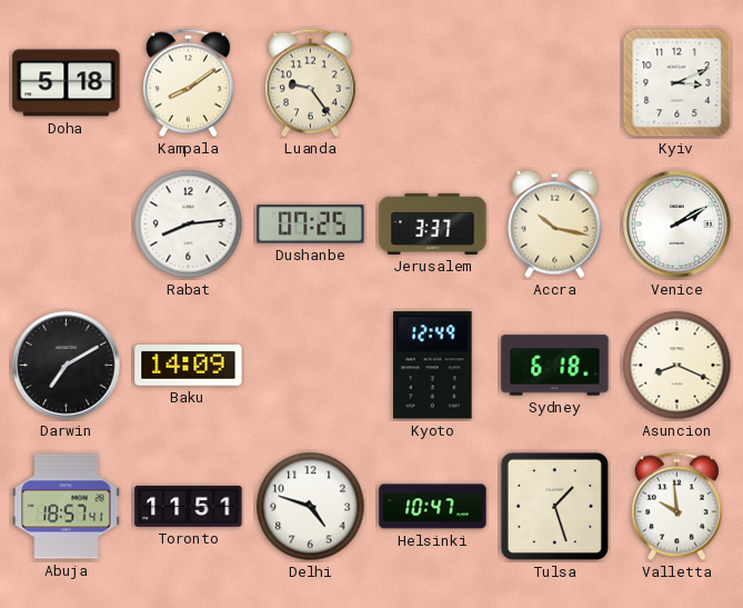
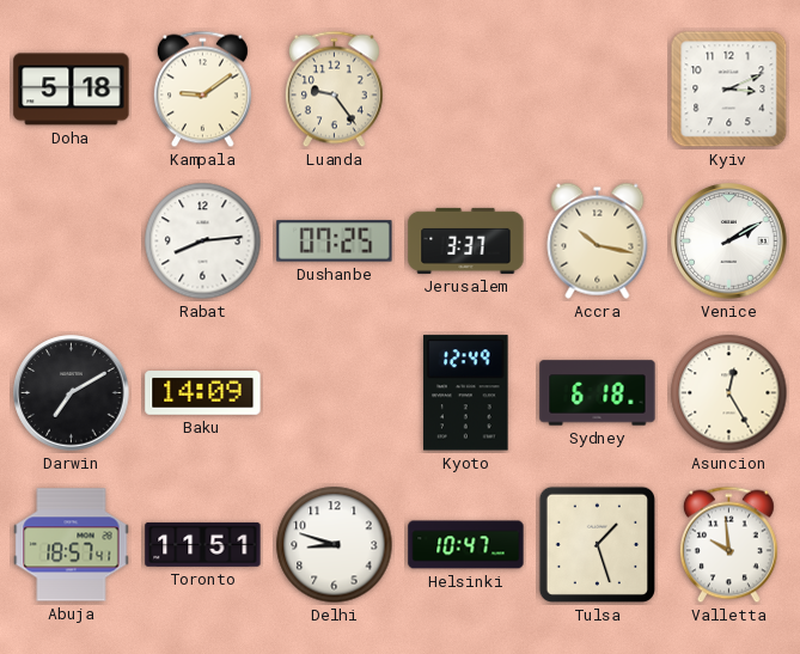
Kampala: 8:09 -> 9:09
Asuncion: 8:19 -> 12:25
Delhi: 4:48 -> 8:48
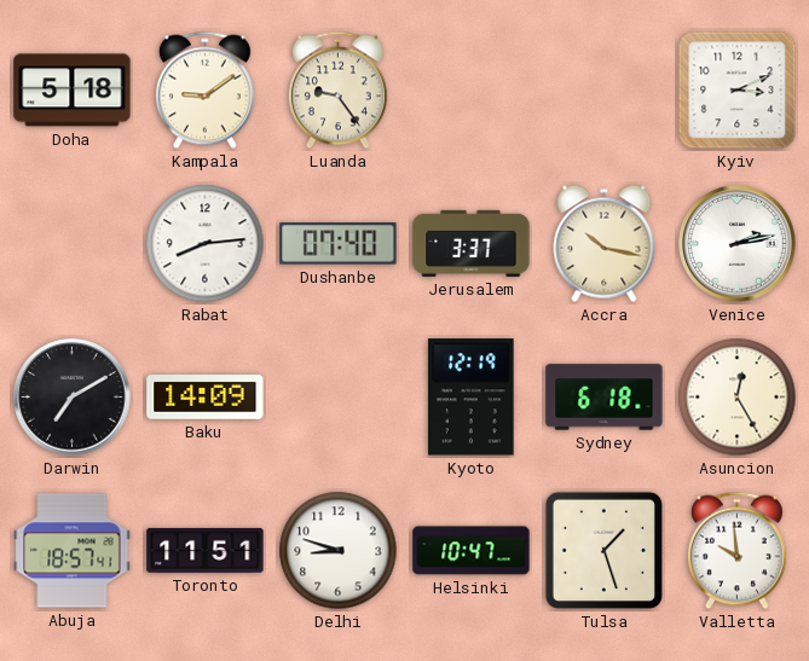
Dushanbe: 07:25 -> 07:40
Venice: 2:10 -> 2:13
Kyoto: 12:49 -> 12:19
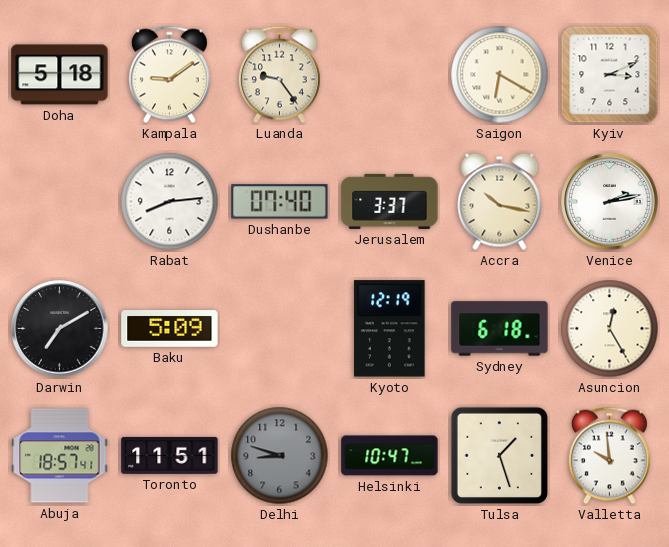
Saigon: none -> 6:20
Baku: 14:09 -> 5:09
Delhi dial: white -> grey
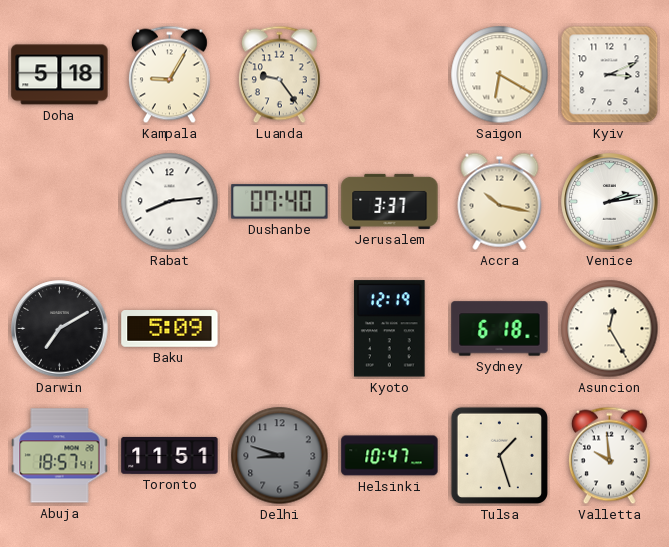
Kampala: 9:09 -> 9:05
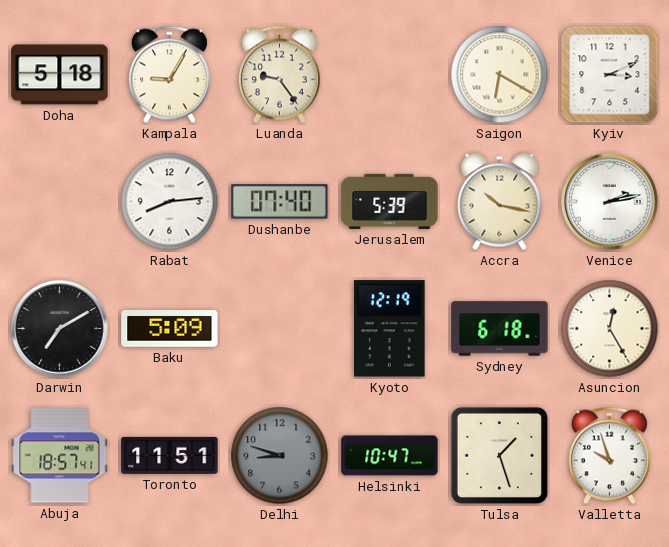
Jerusalem: 3:37 -> 5:39
Valletta: 9:59 -> 9:57
